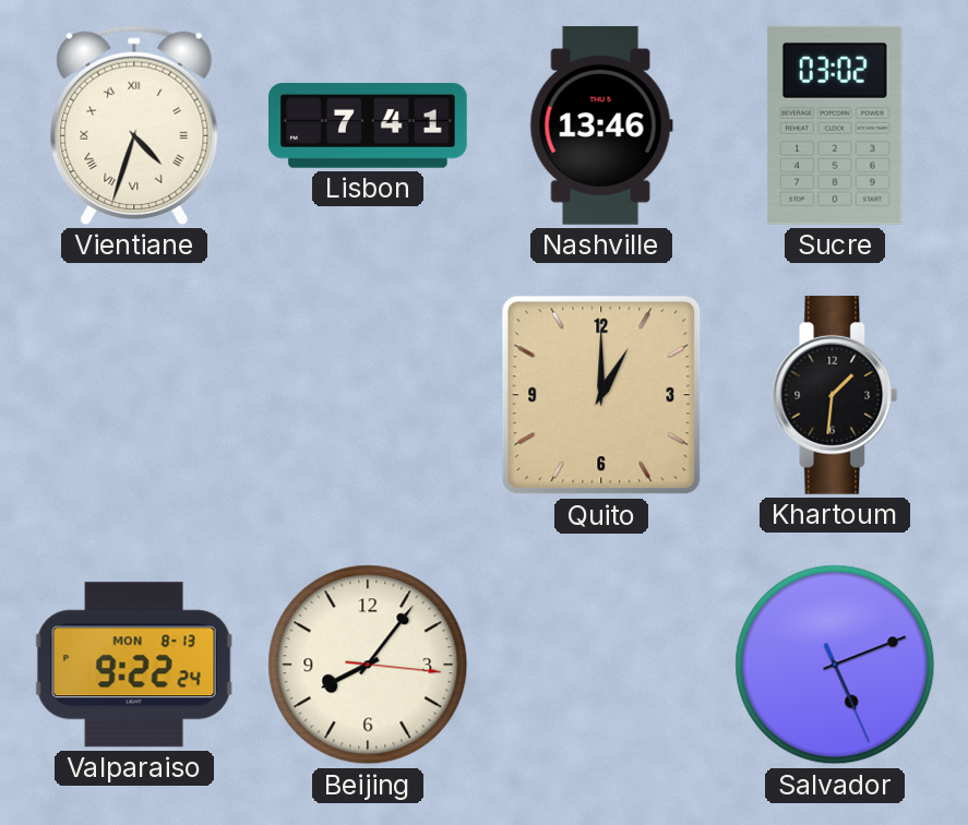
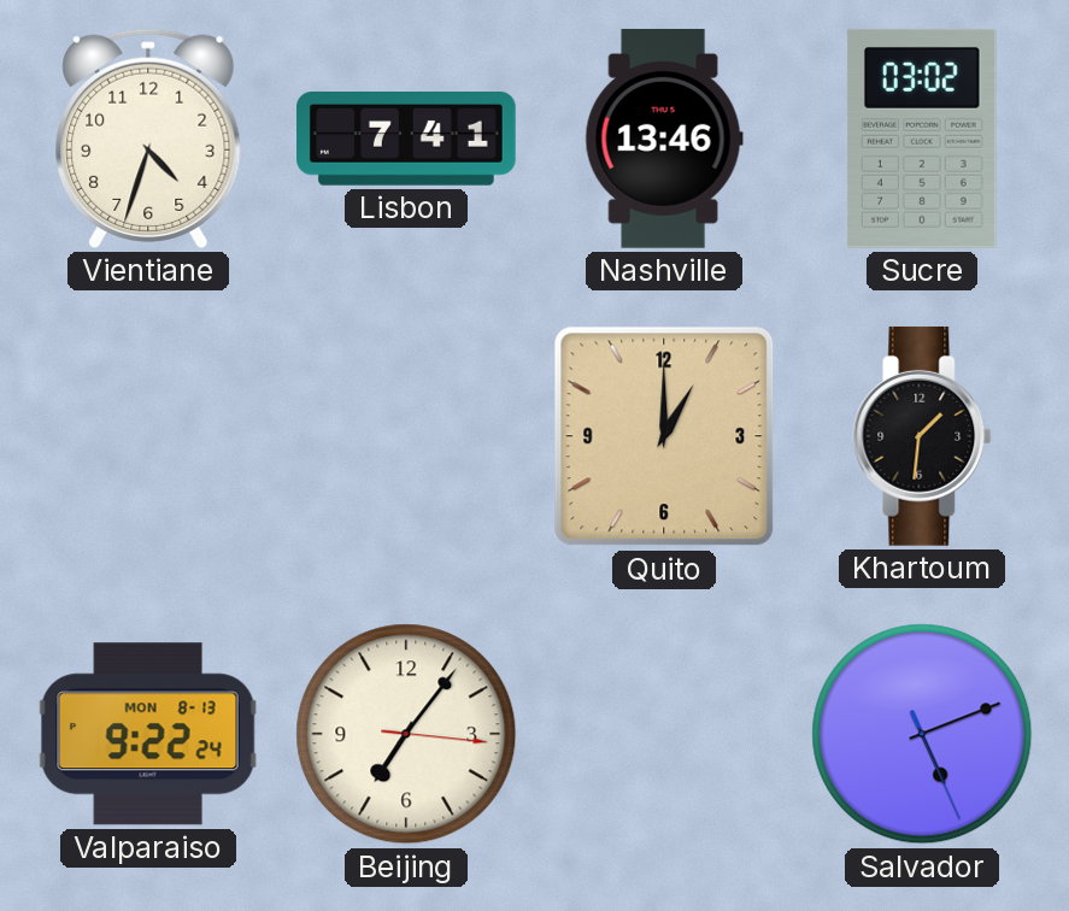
Vientiane numerals: Roman -> Arabic
Beijing: 8:06 -> 7:06
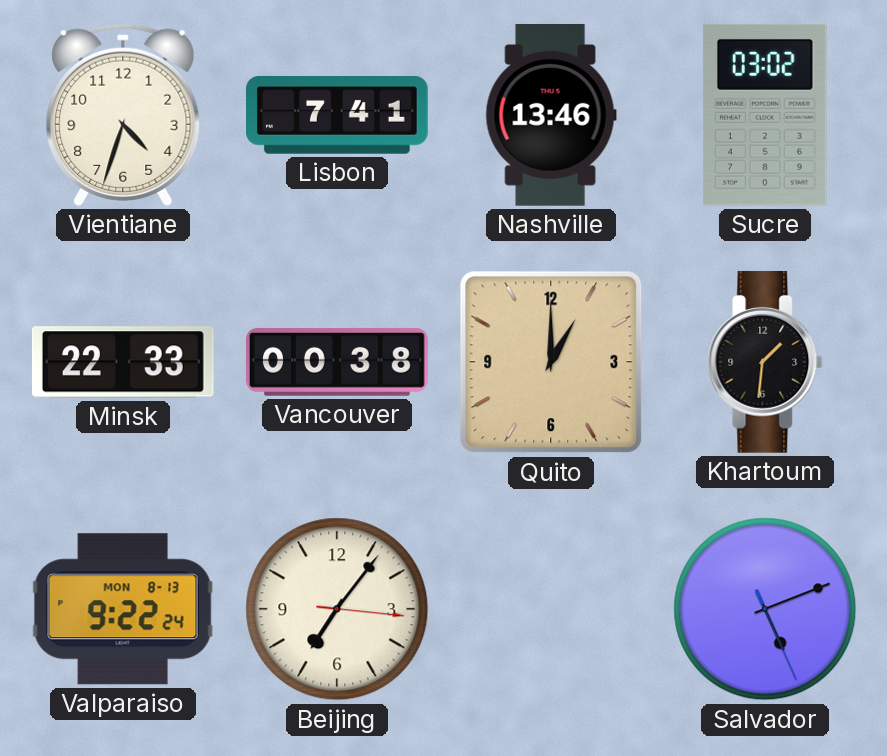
Minsk: none -> 22:33
Vancouver: none -> 00:38
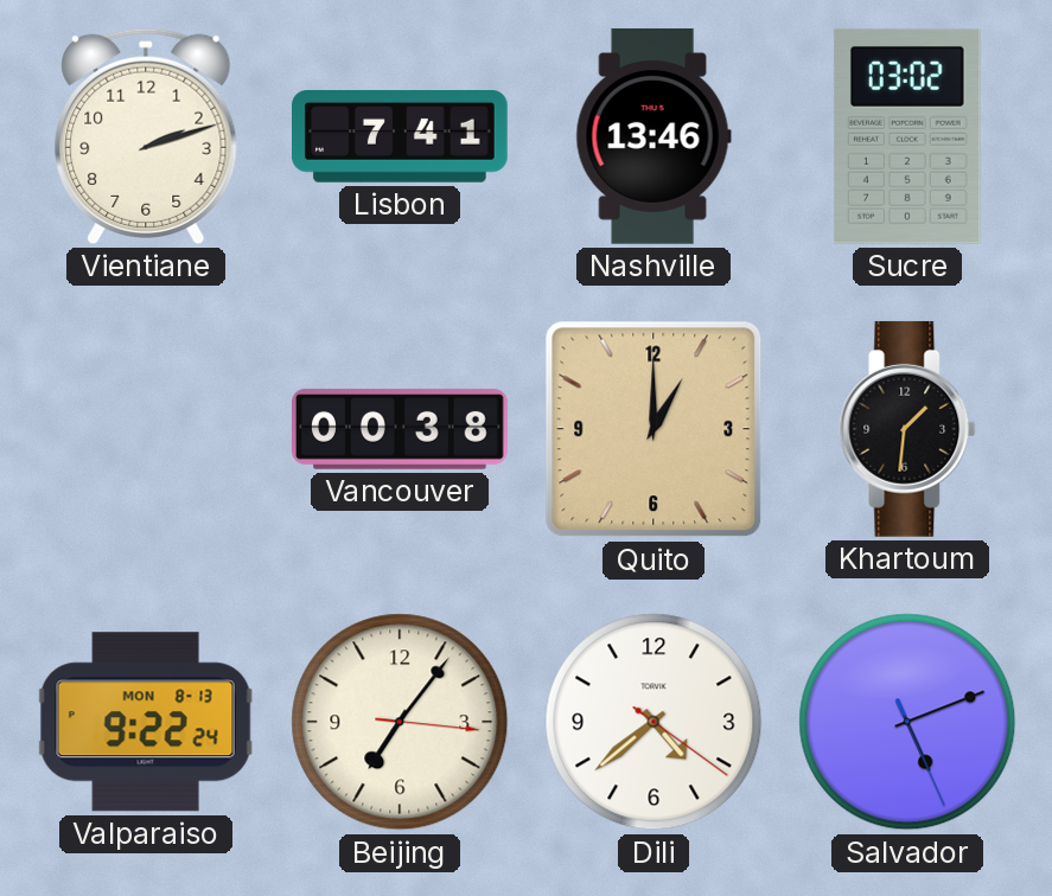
Vientiane: 4:33 -> 2:12
Minsk: 22:33 -> none
Dili: none -> 4:38
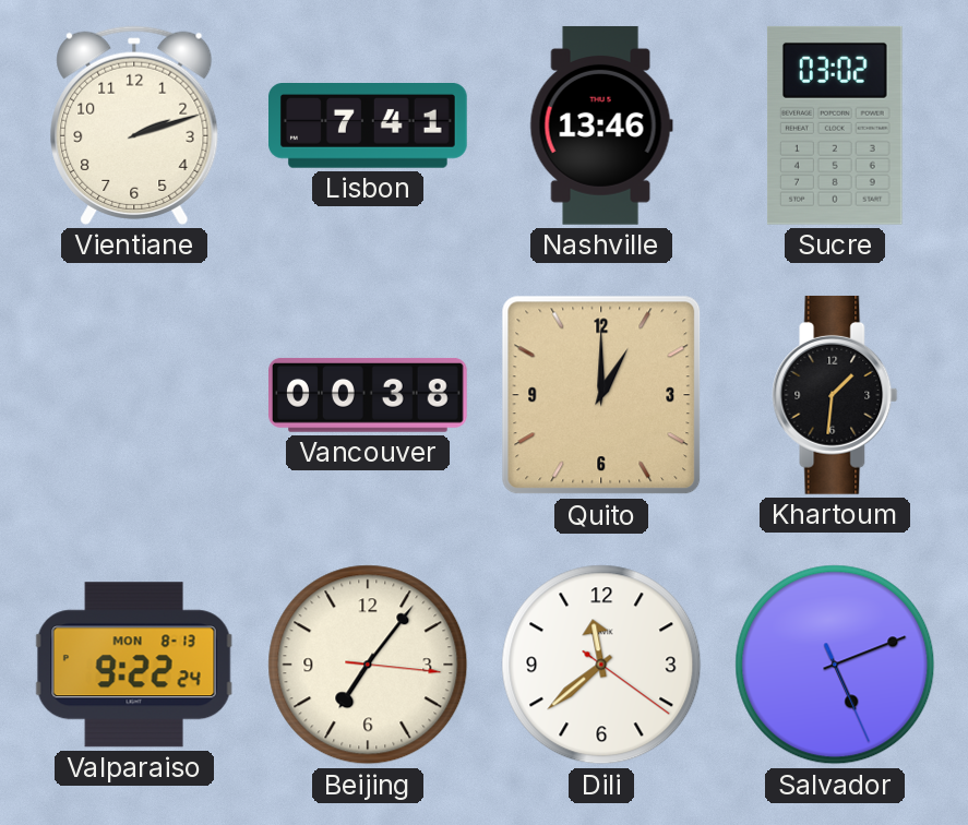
Dili: 4:38 -> 11:38
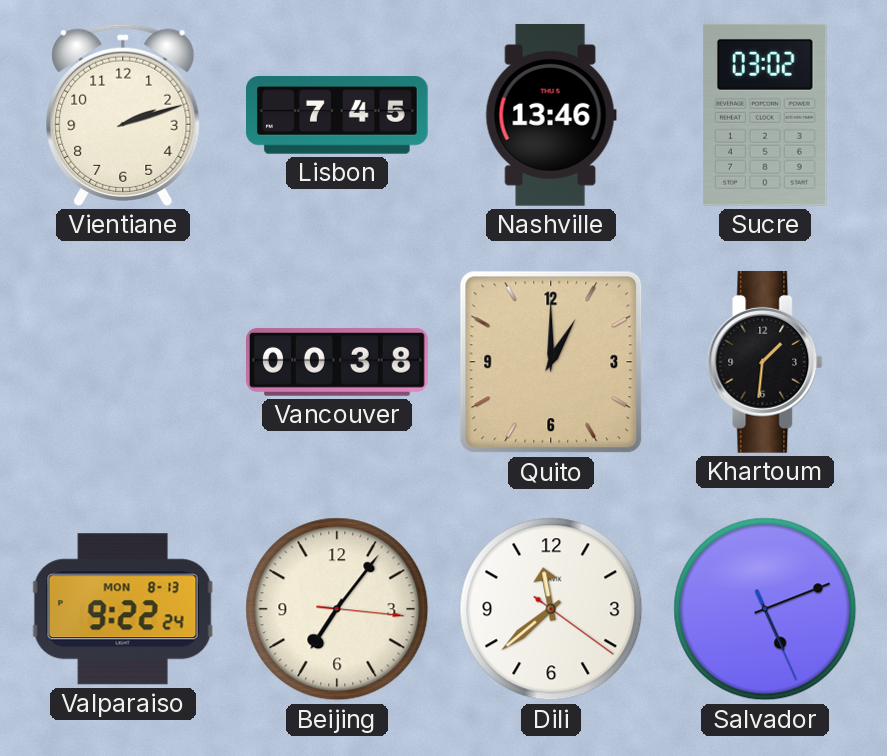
Lisbon: 7:41 -> 7:45
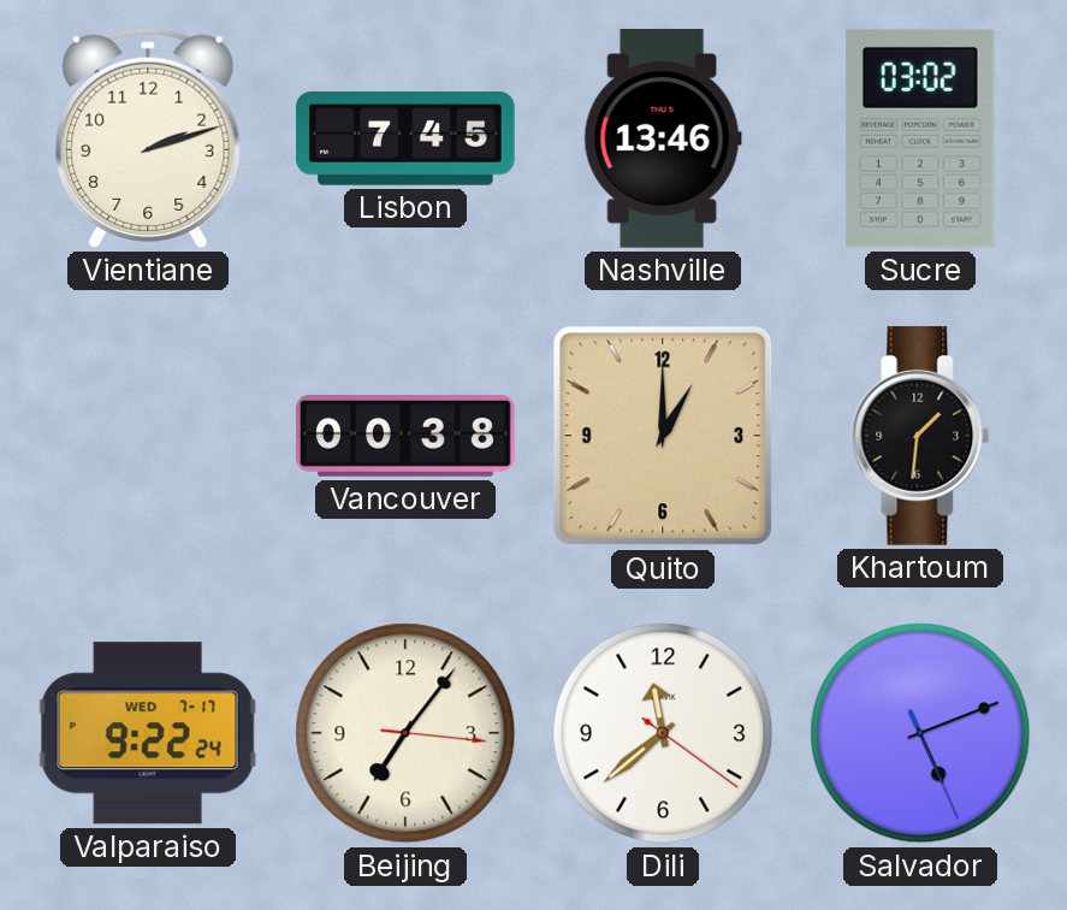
Valparaiso date: MON 8-13 -> WED 7-17
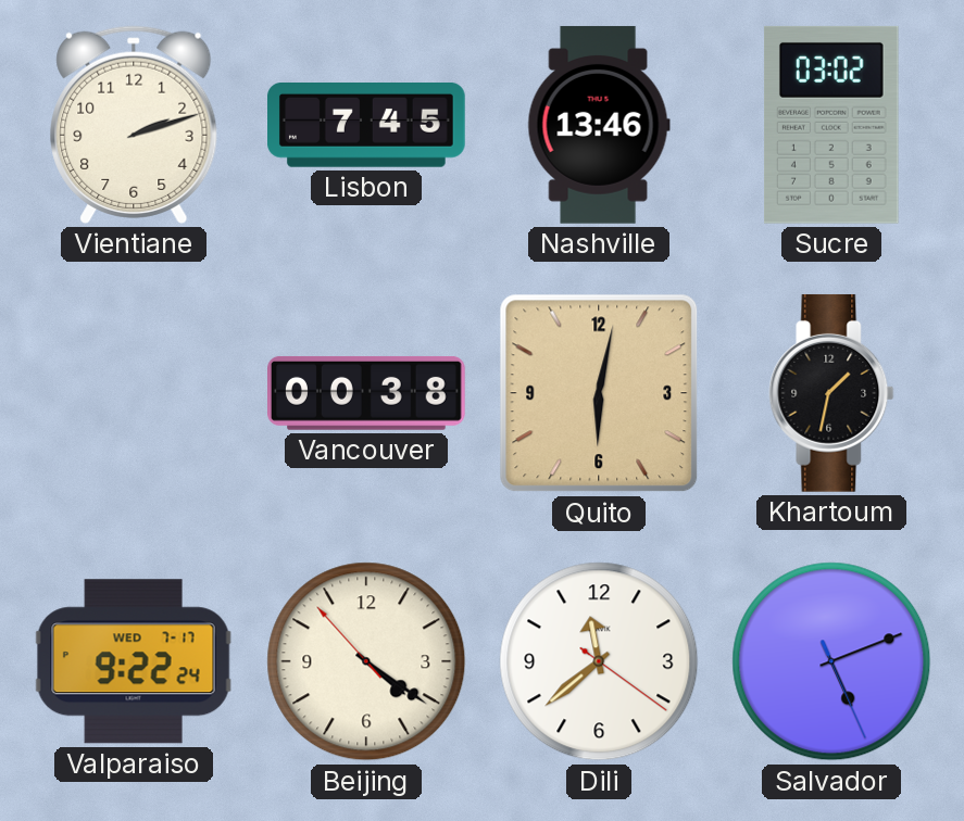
Quito: 1:00 -> 6:02
Khartoum: 1:31 -> 1:32
Beijing: 7:06 -> 4:20
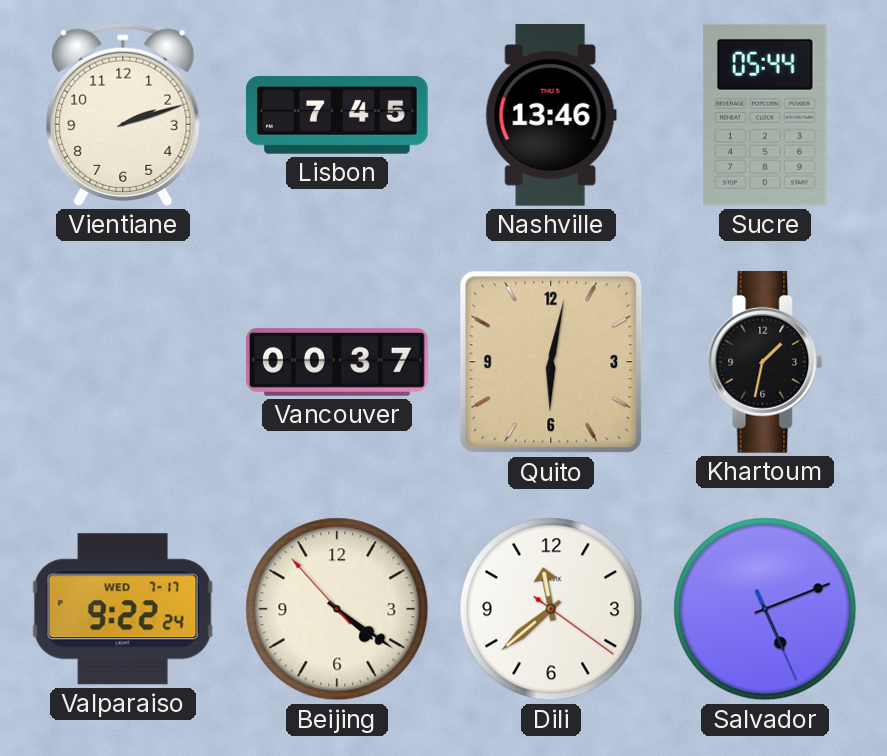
Sucre: 03:02 -> 05:44
Vancouver: 00:38 -> 00:37
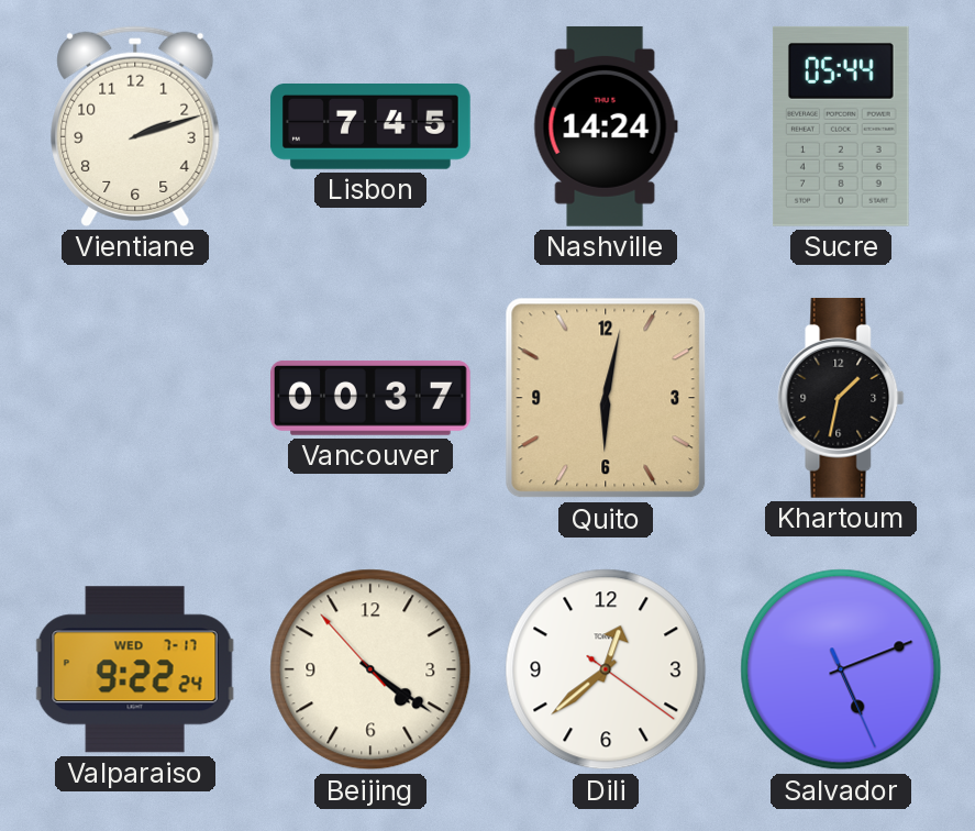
Nashville: 13:46 -> 14:24
Dili: 11:38 -> 12:38
